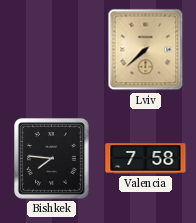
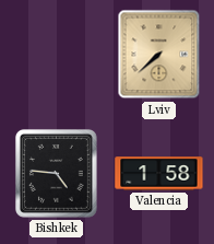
Bishkek: 7:46 -> 4:46
Valencia: 7:58 -> 1:58
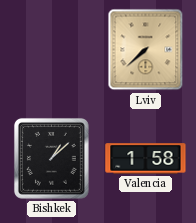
Bishkek: 4:46 -> 1:08
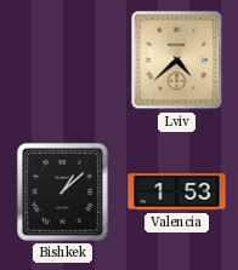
Lviv: 7:38 -> 4:38
Valencia: 1:58 -> 1:53
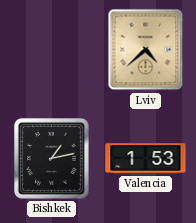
Bishkek: 1:08 -> 1:13
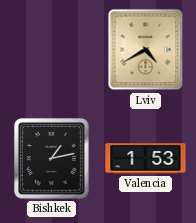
Lviv: 4:38 -> 4:40
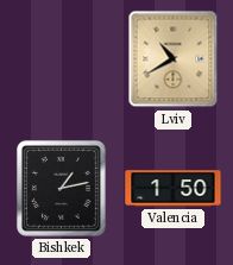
Lviv: 4:40 -> 10:40
Valencia: 1:53 -> 1:50
